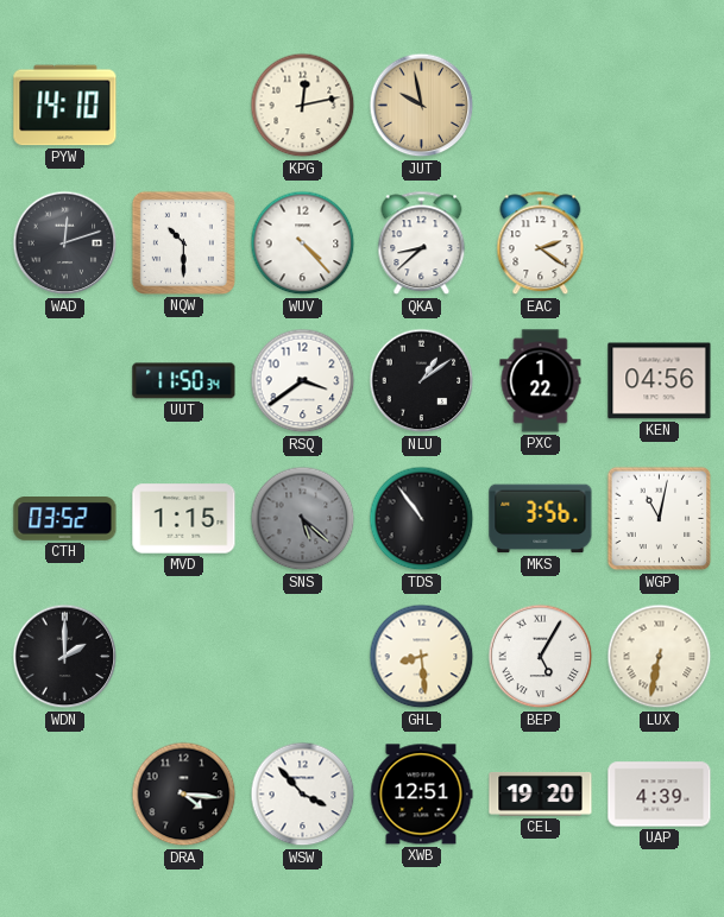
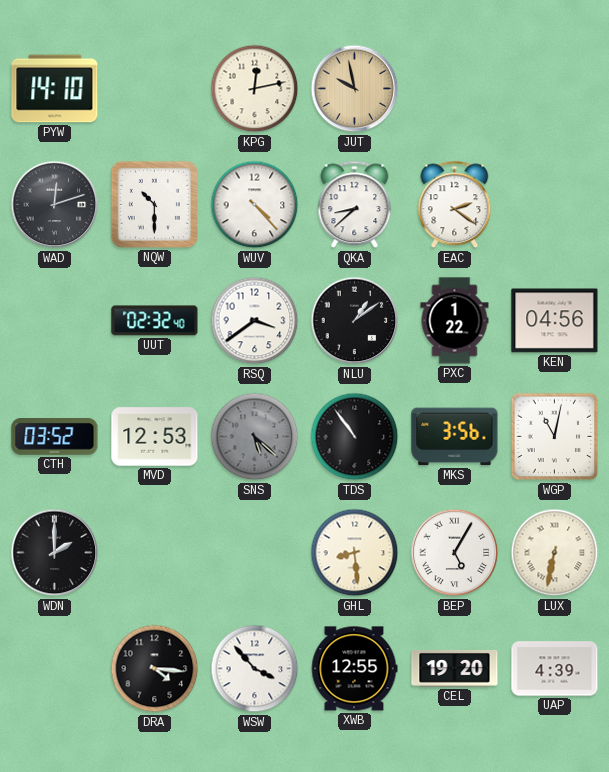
UUT: 11:50 -> 02:32
MVD: 1:15 -> 12:53
XWB: 12:51 -> 12:55
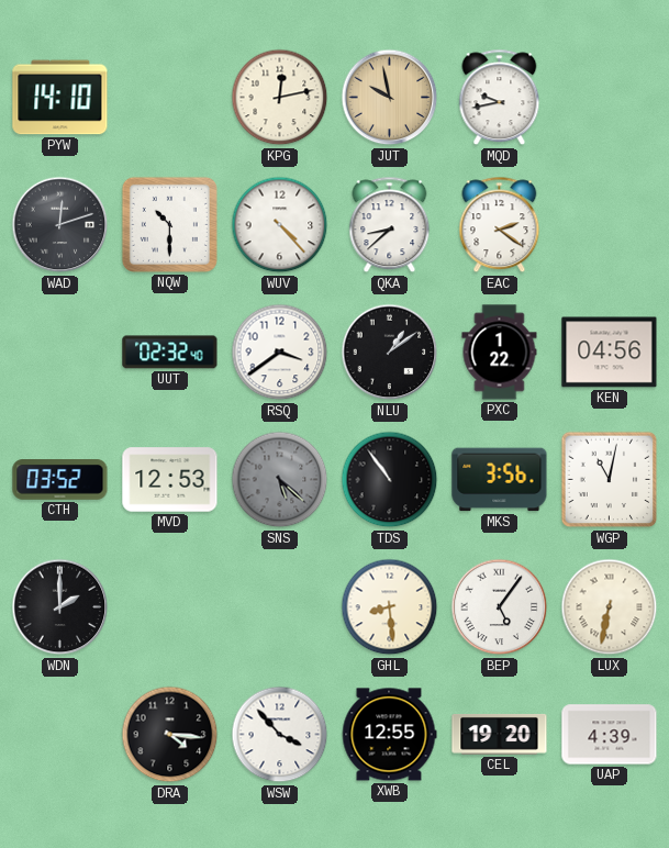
MQD: none -> 9:43
BEP: 5:05 -> 5:06
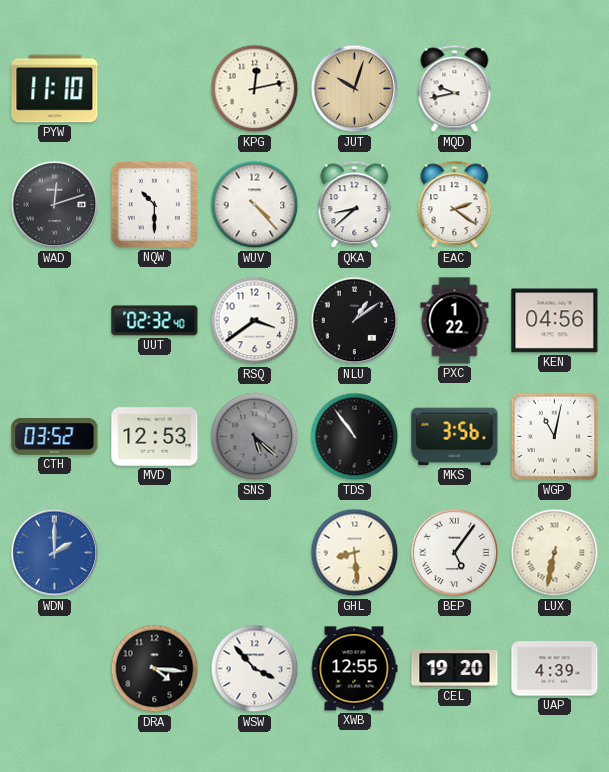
PYW: 14:10 -> 11:10
JUT: 9:58 -> 10:03
WDN dial: black -> blue
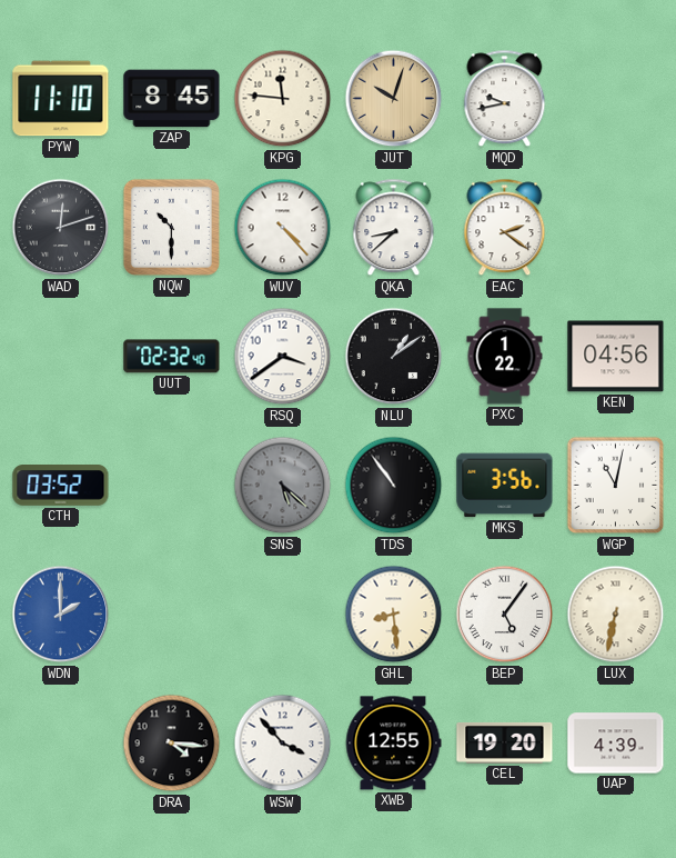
ZAP: none -> 8:45
KPG: 12:13 -> 11:46
MVD: 12:53 -> none
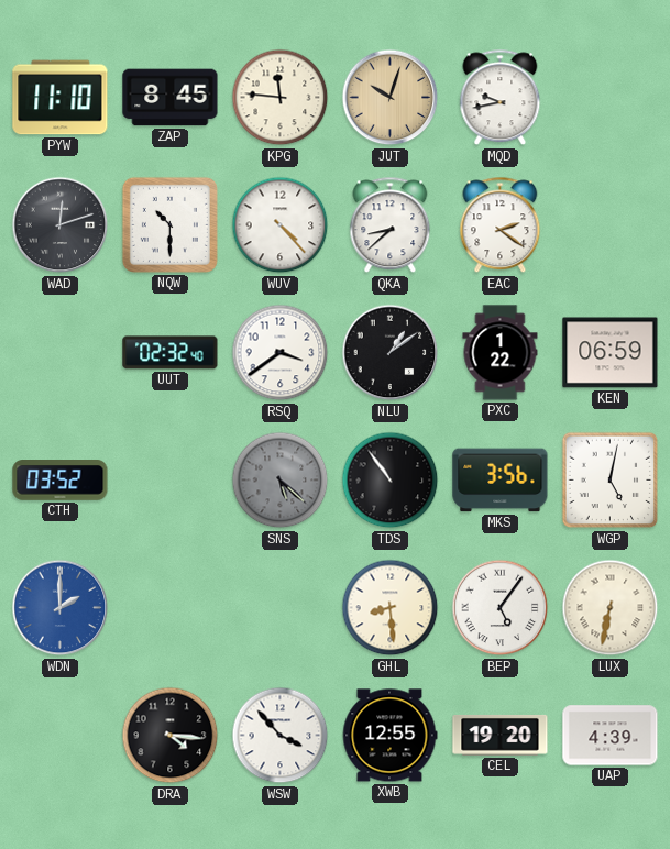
KEN: 04:56 -> 06:59
WGP: 11:02 -> 5:02
